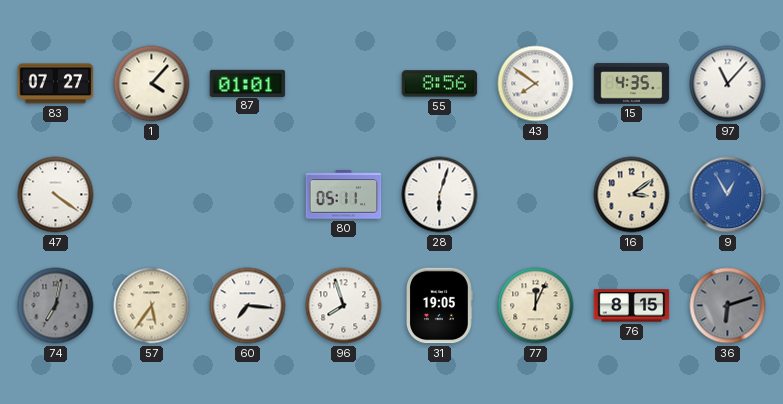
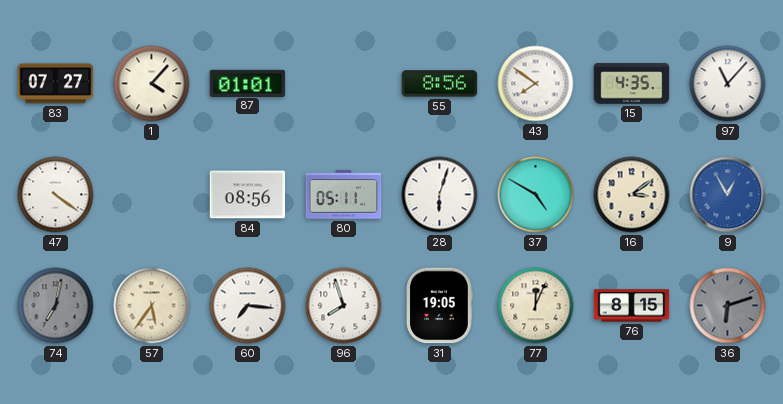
84: none -> 08:56
37: none -> 4:50
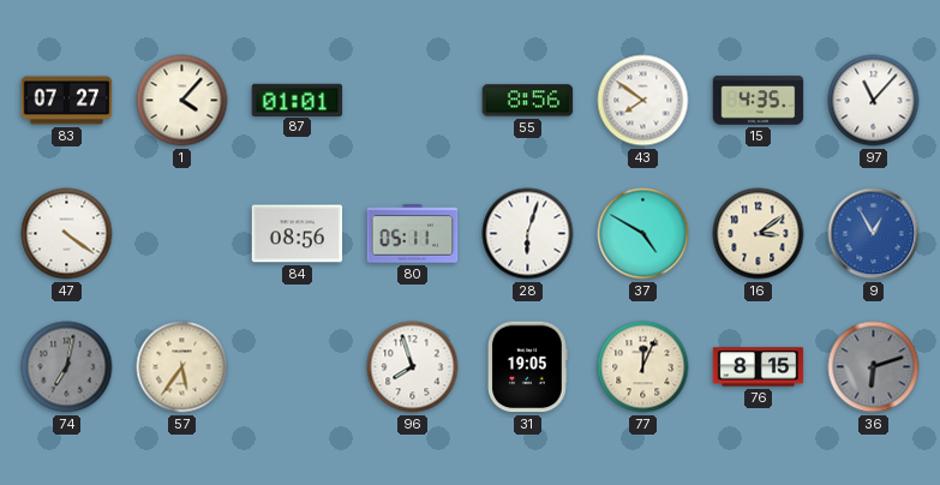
60: 7:16 -> none
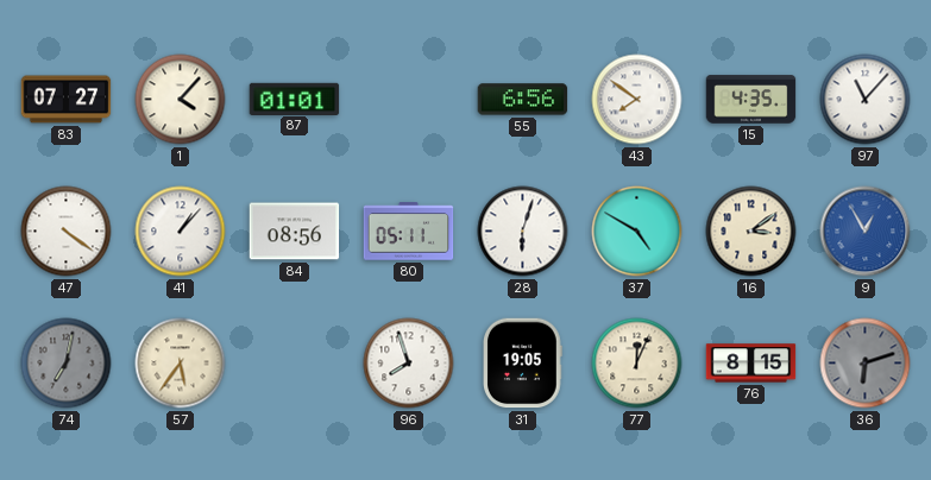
55: 8:56 -> 6:56
41: none -> 1:07
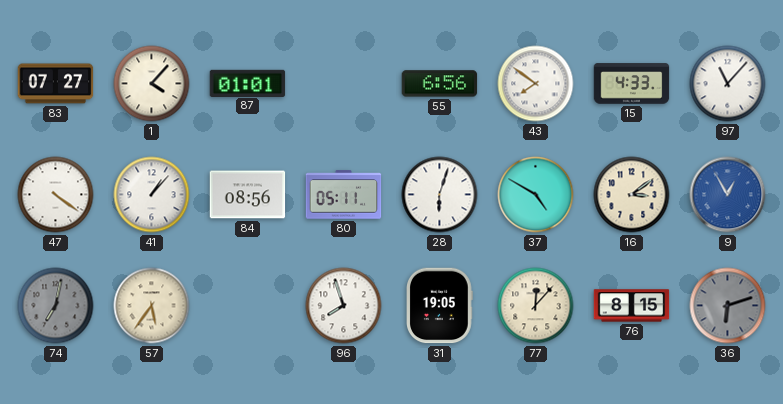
15: 4:35 -> 4:33
77: 12:04 -> 12:07
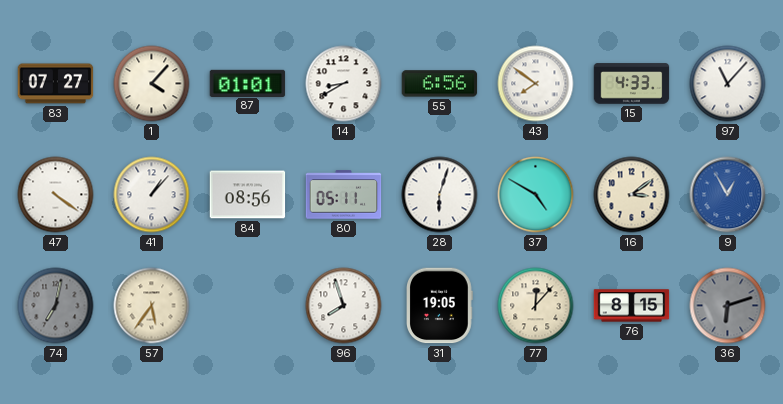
14: none -> 8:40
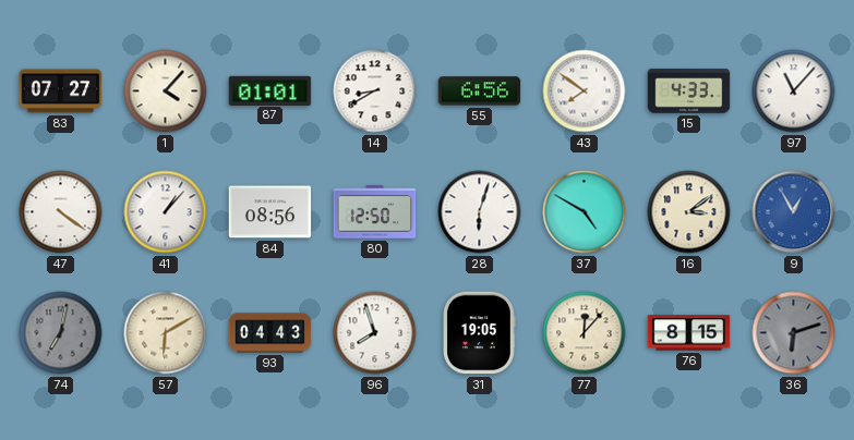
80: 05:11 -> 12:50
57: 5:36 -> 6:10
93: none -> 04:43
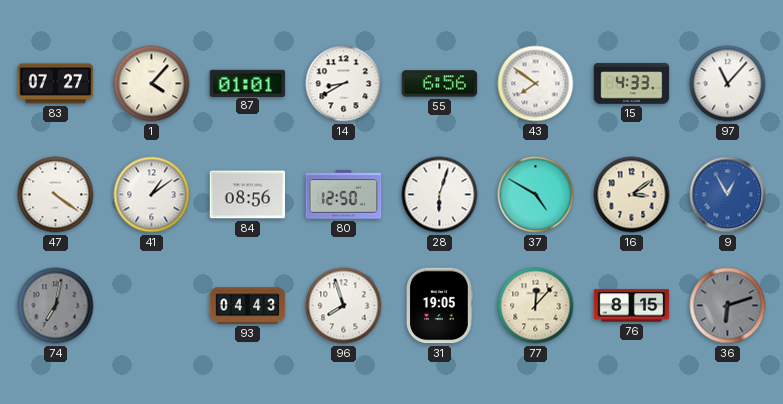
41: 1:07 -> 1:09
57: 6:10 -> none
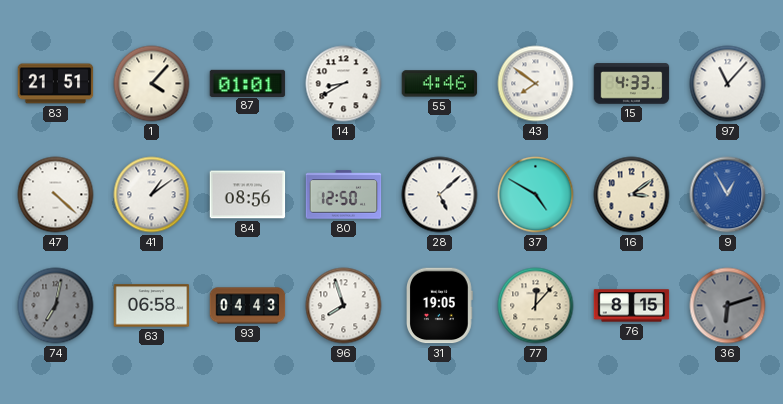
83: 07:27 -> 21:51
55: 6:56 -> 4:46
47: 4:21 -> 4:22
28: 6:03 -> 5:08
63: none -> 06:58
